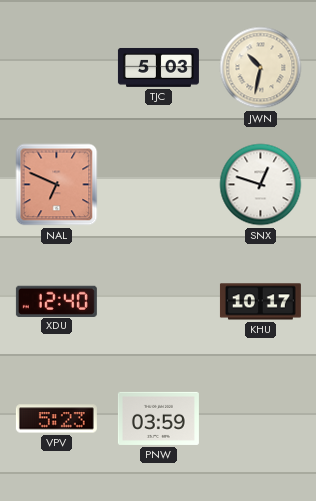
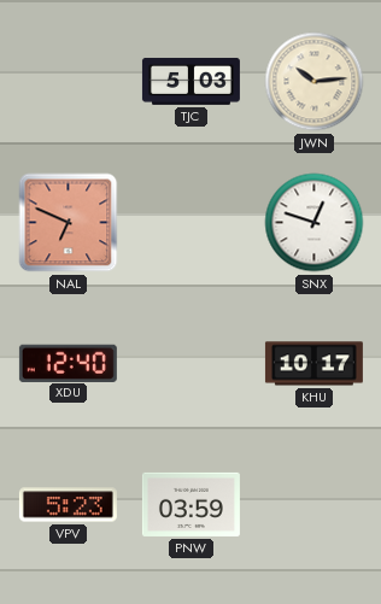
JWN: 10:32 -> 10:14
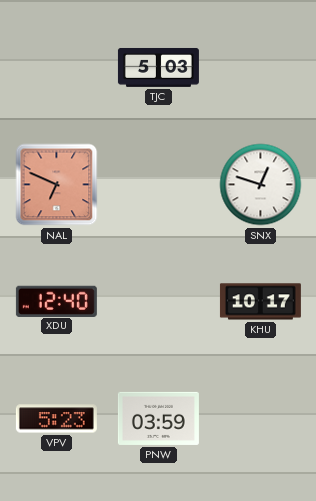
JWN: 10:14 -> none
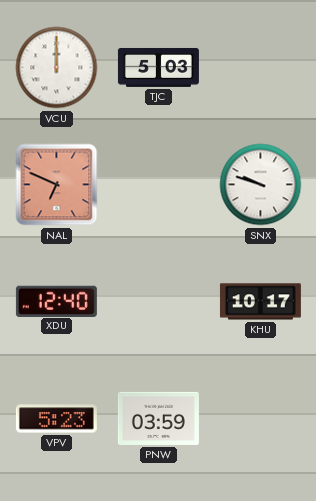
VCU: none -> 12:00
SNX: 12:48 -> 9:48
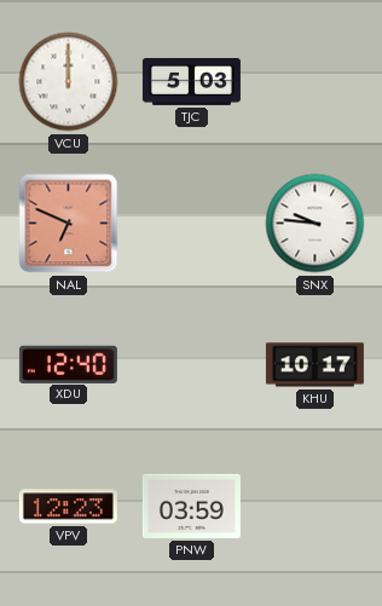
SNX: 9:48 -> 9:46
VPV: 5:23 -> 12:23
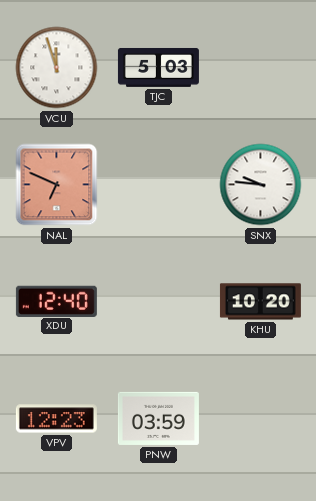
VCU: 12:00 -> 11:57
KHU: 10:17 -> 10:20
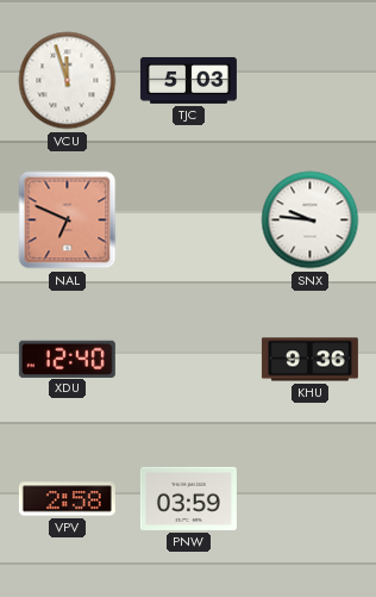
KHU: 10:20 -> 9:36
VPV: 12:23 -> 2:58
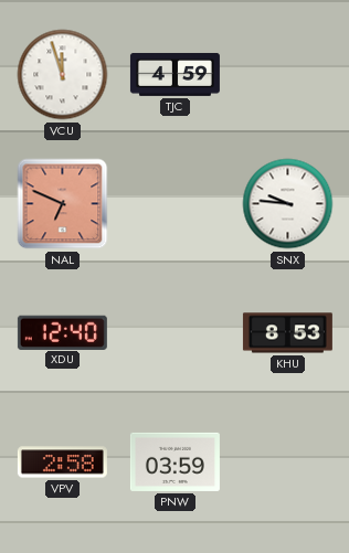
TJC: 5:03 -> 4:59
KHU: 9:36 -> 8:53
